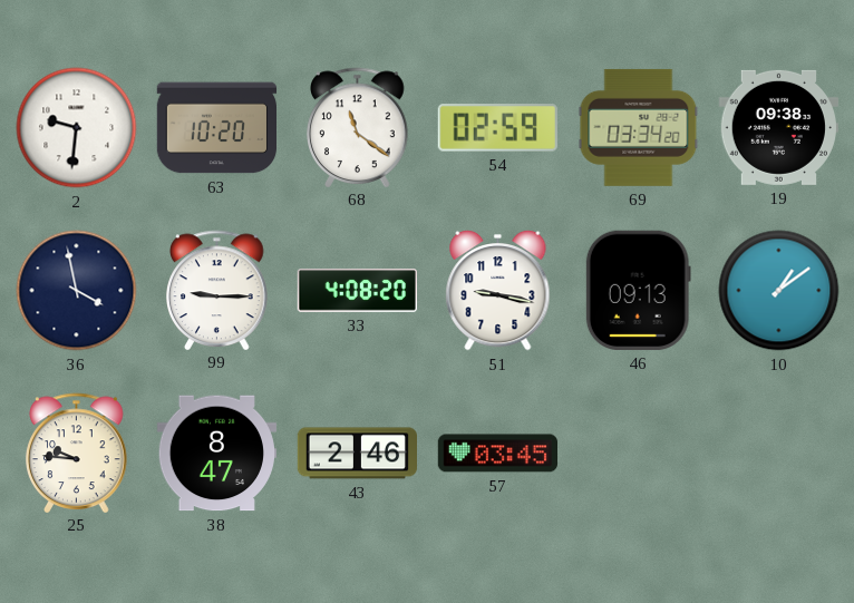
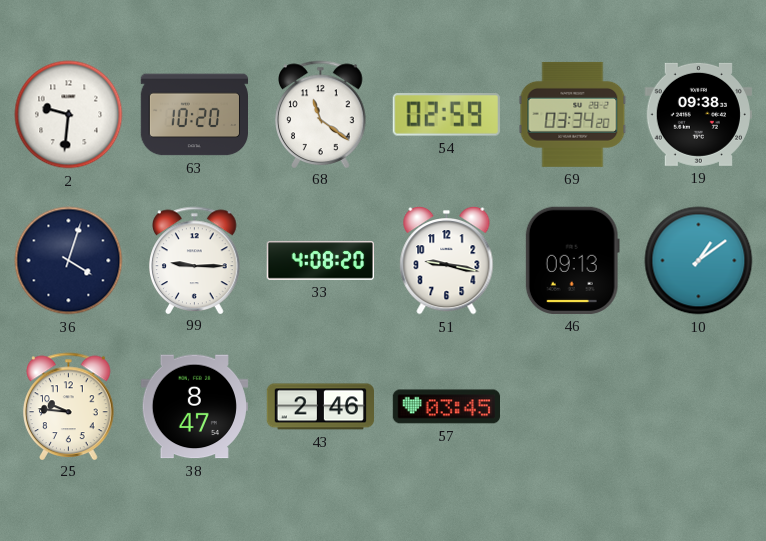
36: 3:58 -> 4:03
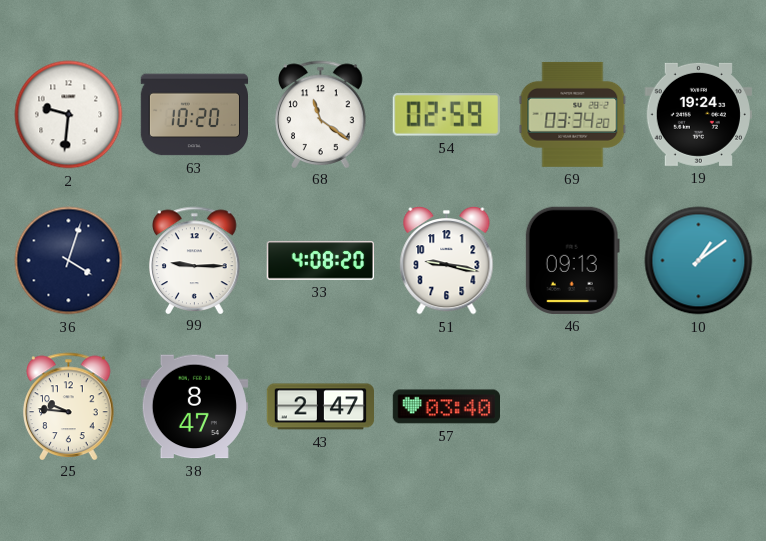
19: 09:38 -> 19:24
43: 2:46 -> 2:47
57: 03:45 -> 03:40
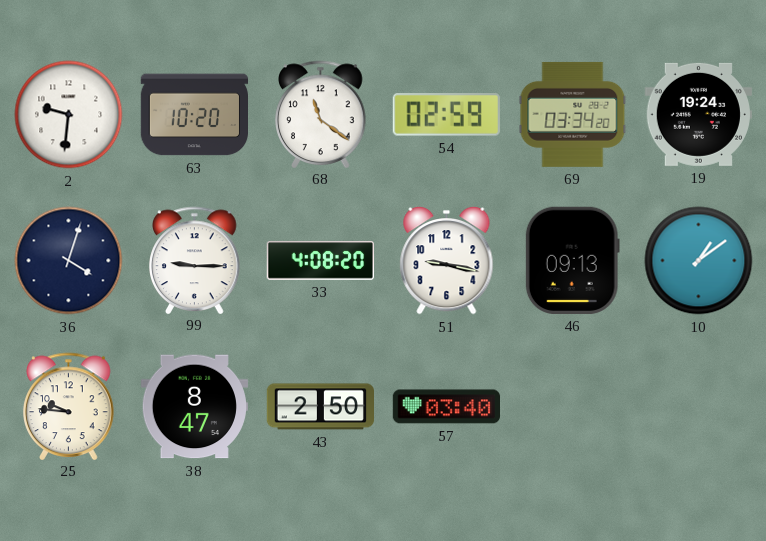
43: 2:47 -> 2:50
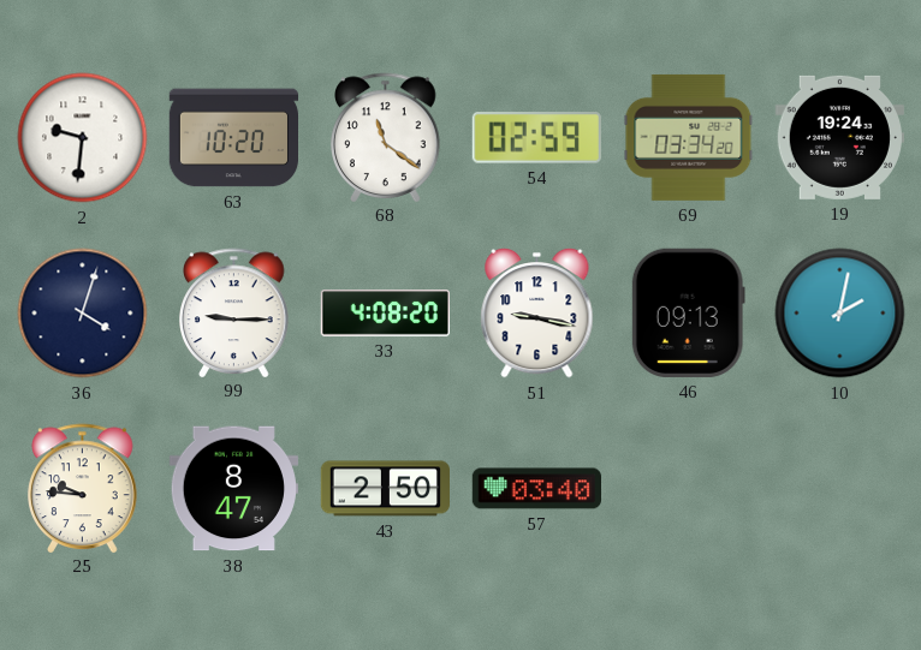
10: 1:09 -> 2:02
